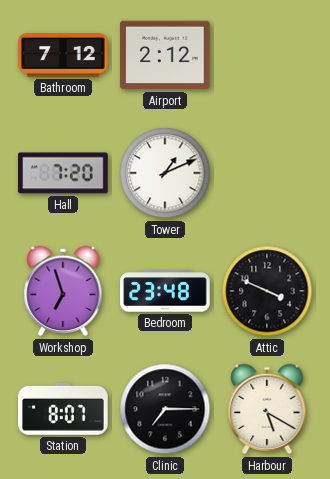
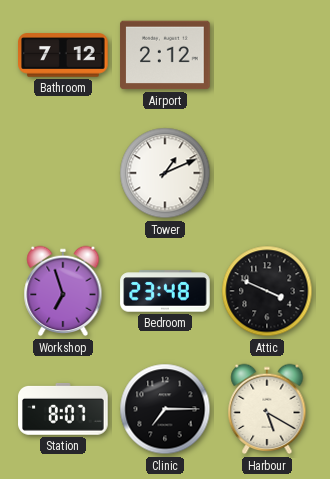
Hall: 7:20 -> none
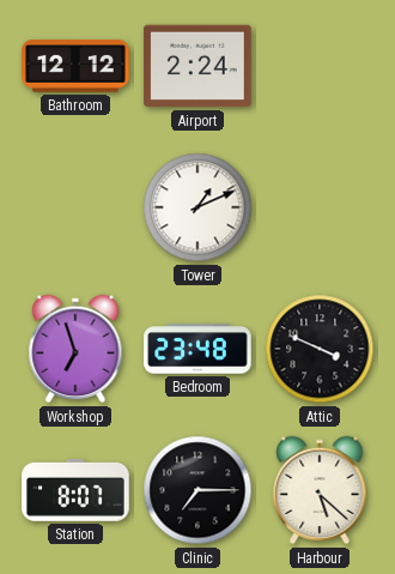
Bathroom: 7:12 -> 12:12
Airport: 2:12 -> 2:24
Harbour: 5:20 -> 5:22
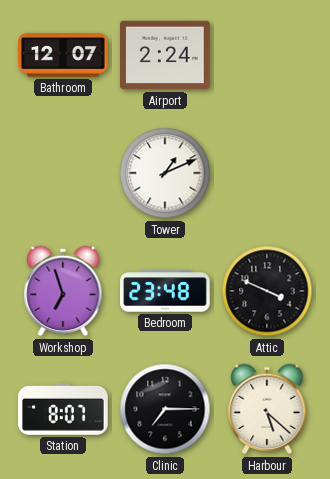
Bathroom: 12:12 -> 12:07
